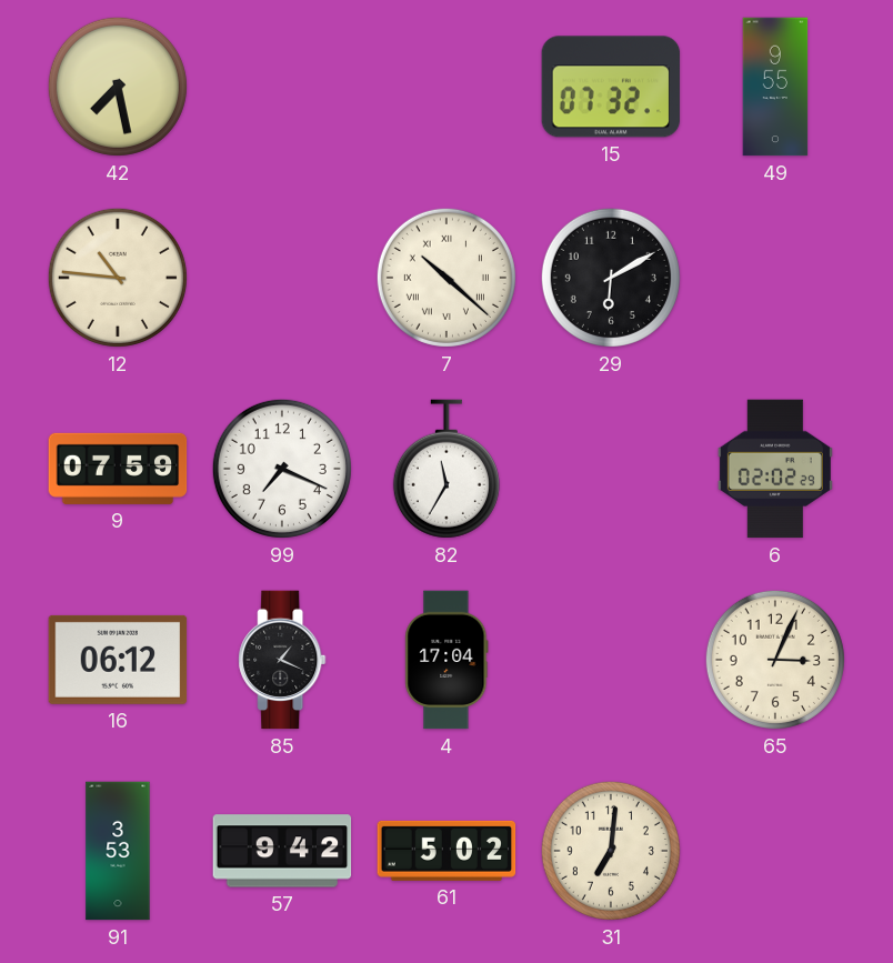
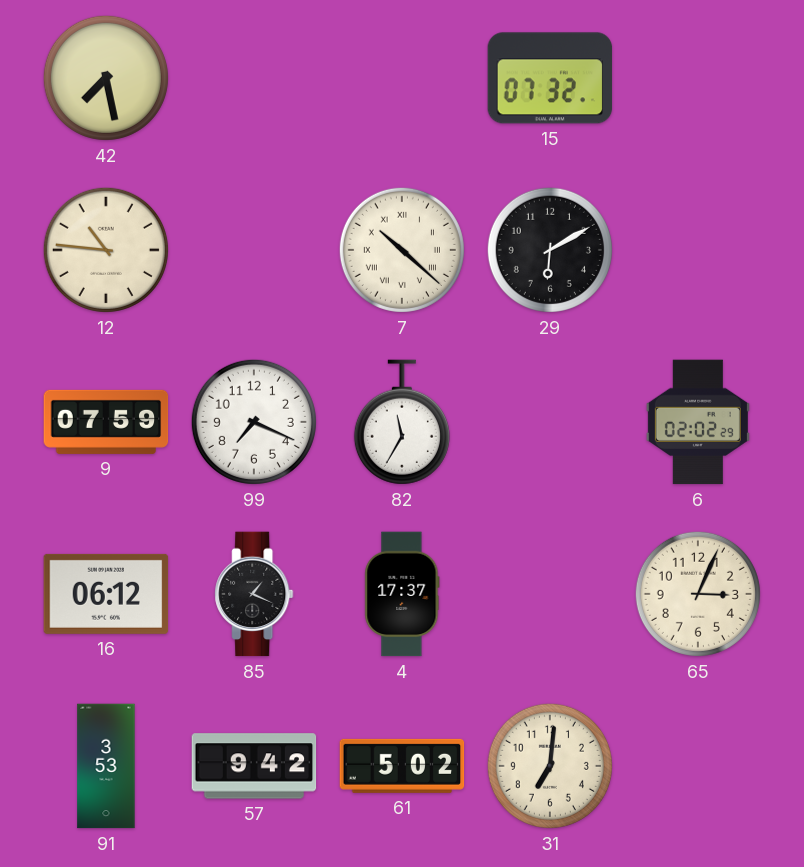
49: 9:55 -> none
4: 17:04 -> 17:37
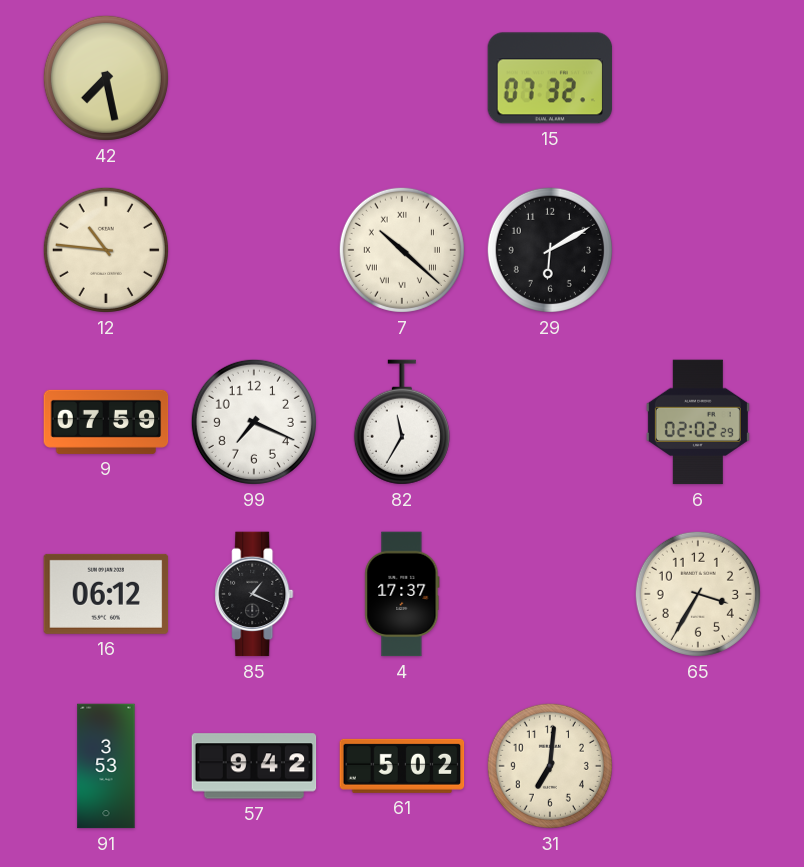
65: 3:04 -> 3:35
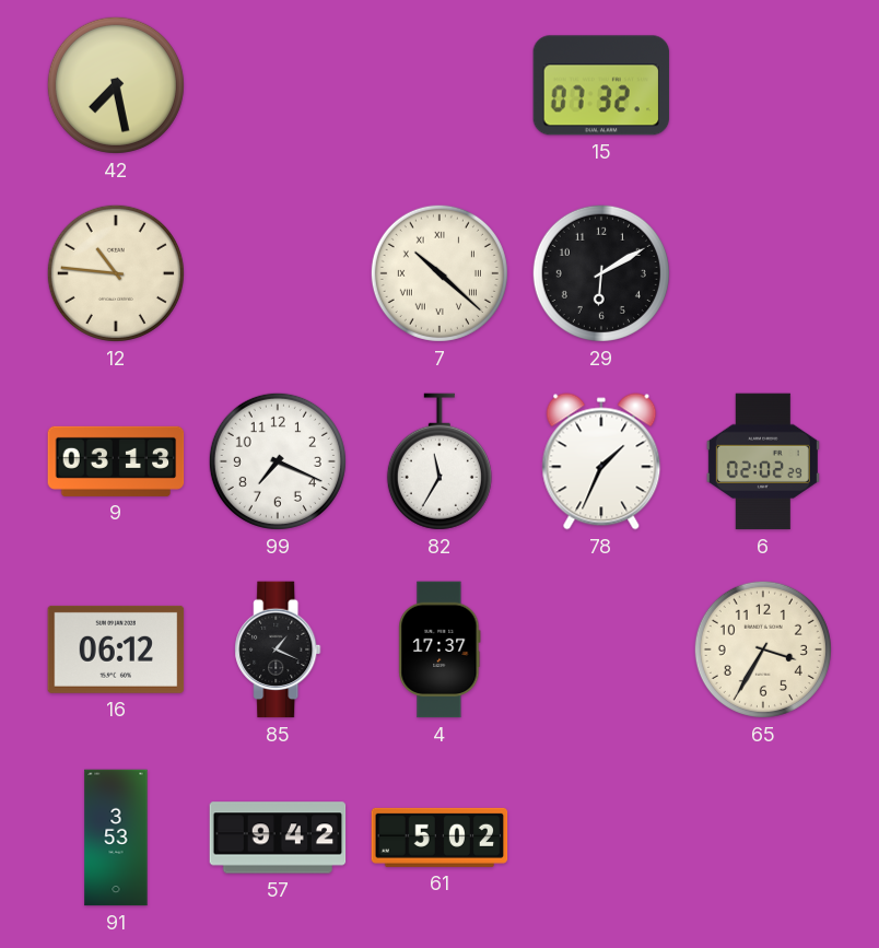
9: 07:59 -> 03:13
78: none -> 1:34
31: 7:01 -> none
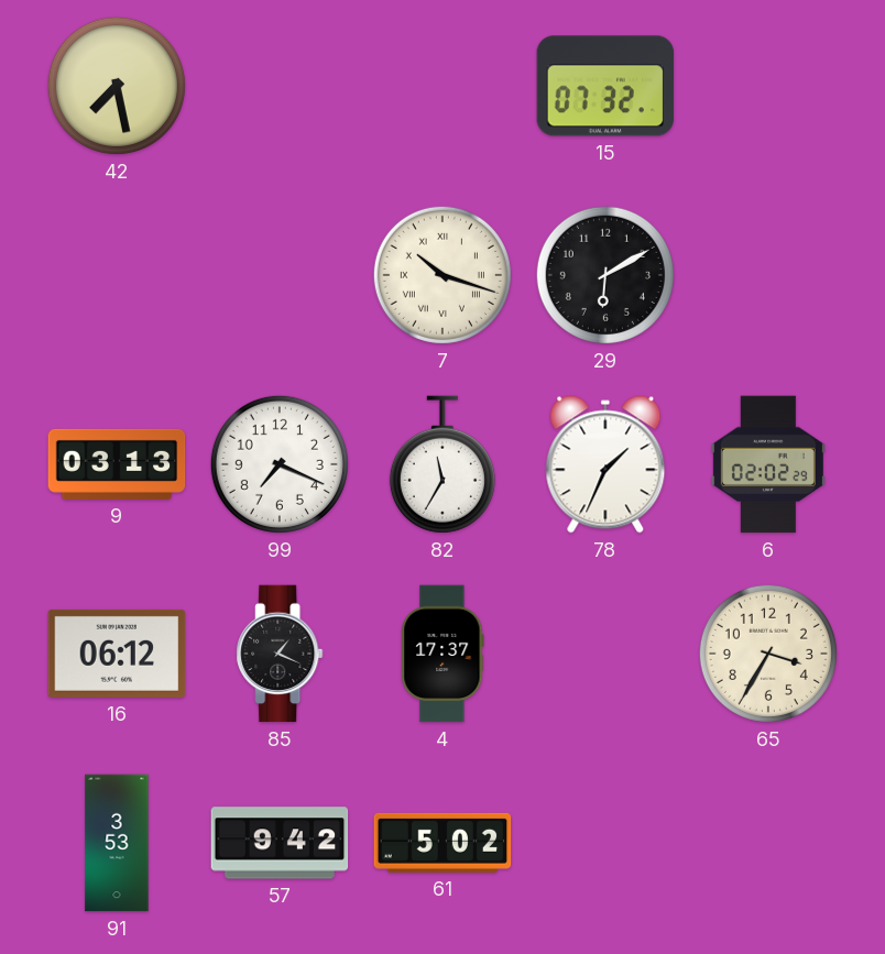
12: 10:46 -> none
7: 10:22 -> 10:18
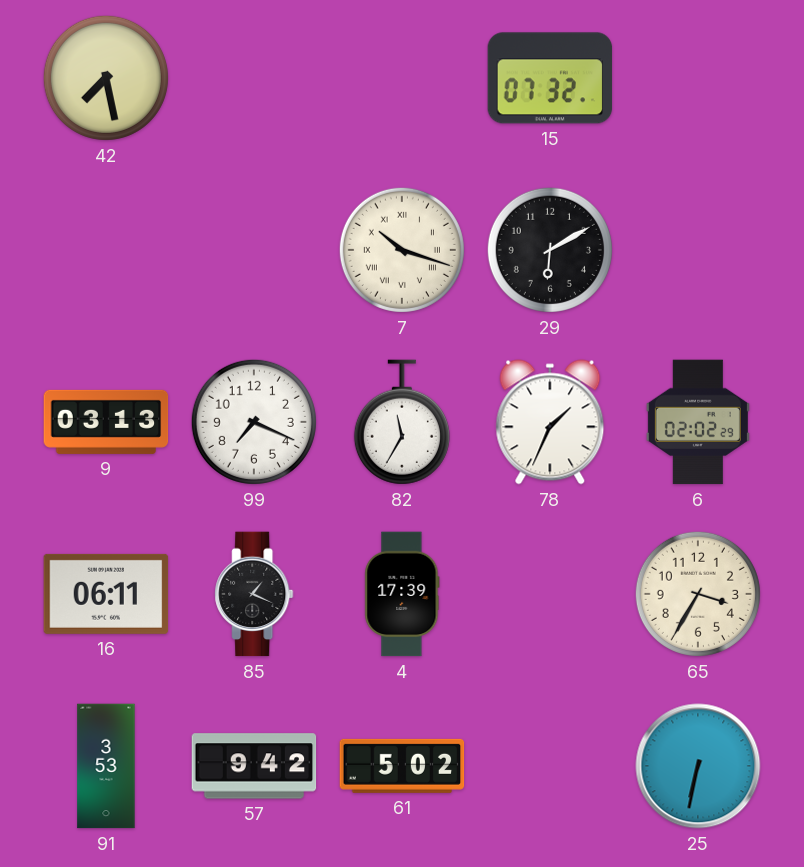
16: 06:12 -> 06:11
4: 17:37 -> 17:39
25: none -> 6:32
